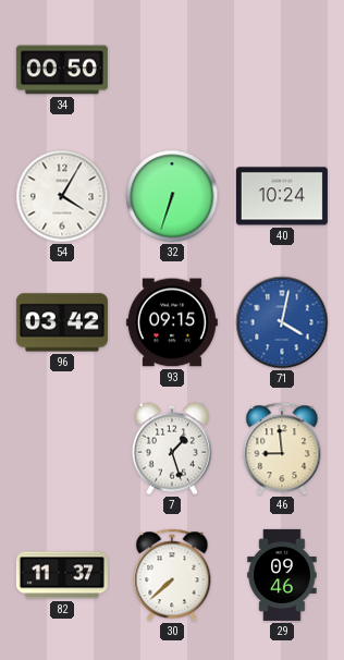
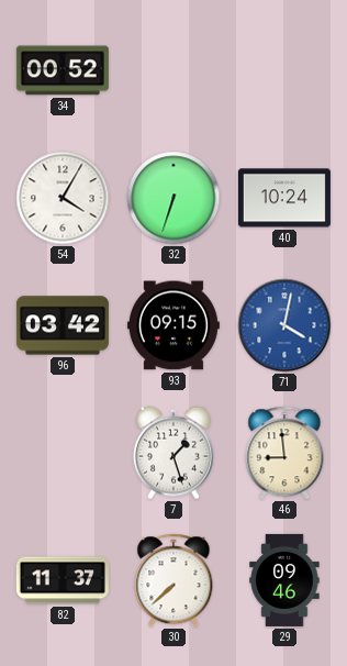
34: 00:50 -> 00:52
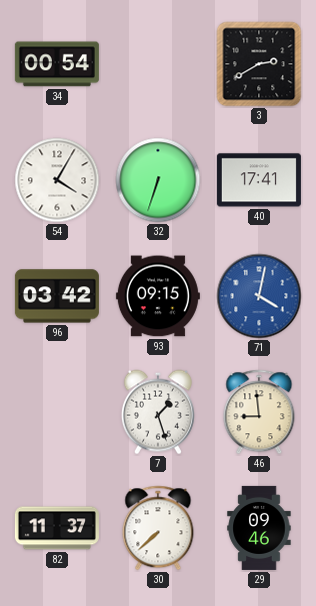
34: 00:52 -> 00:54
3: none -> 2:40
40: 10:24 -> 17:41
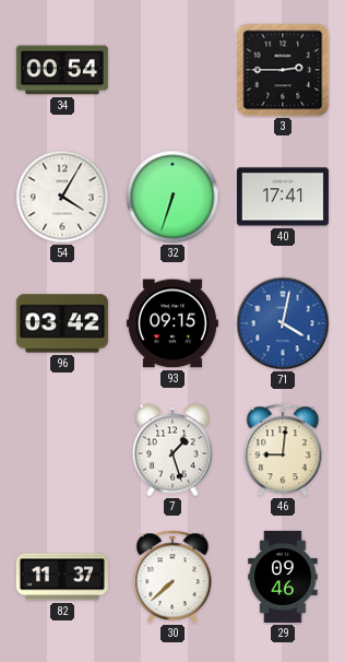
3: 2:40 -> 2:45
46: 8:59 -> 9:01
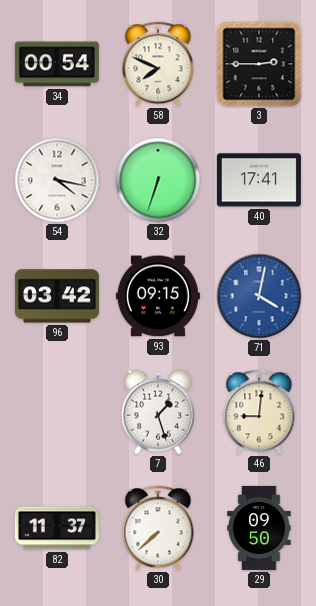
58: none -> 7:49
54: 4:05 -> 4:17
29: 09:46 -> 09:50
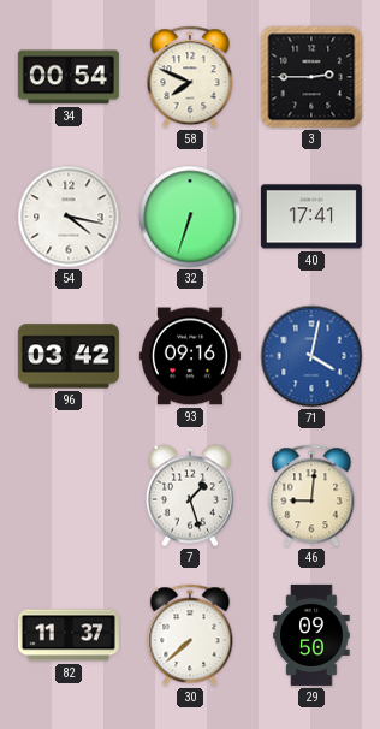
93: 09:15 -> 09:16
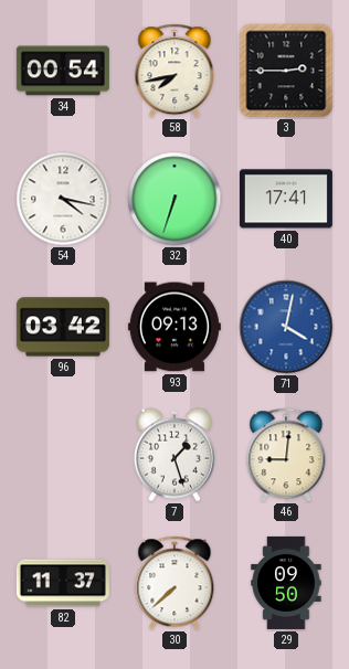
58: 7:49 -> 7:43
93: 09:16 -> 09:13
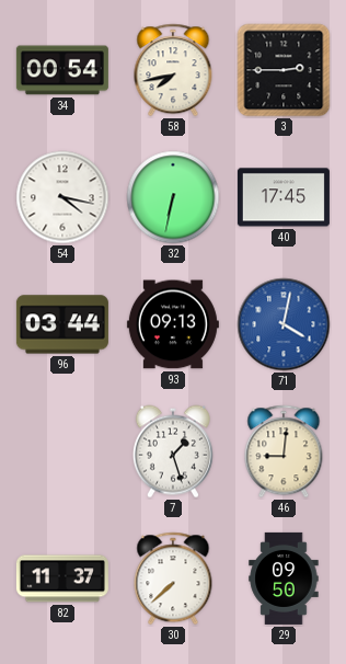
32: 6:33 -> 6:32
40: 17:41 -> 17:45
96: 03:42 -> 03:44
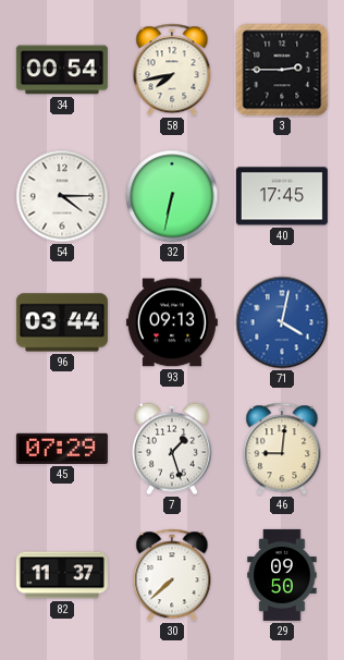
54: 4:17 -> 4:15
45: none -> 07:29
